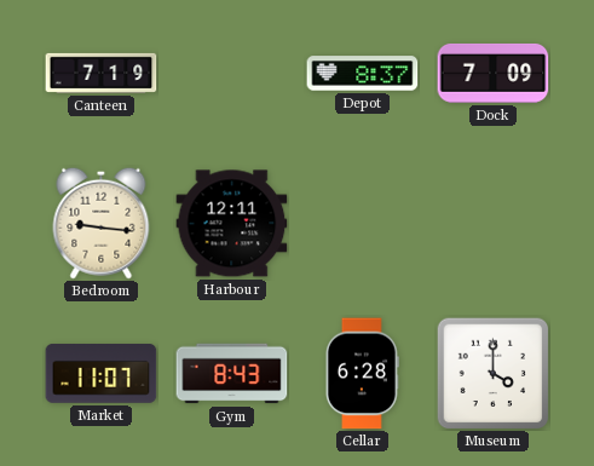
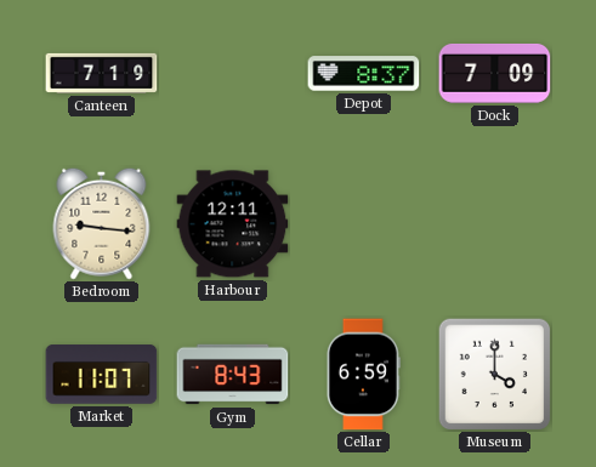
Cellar: 6:28 -> 6:59
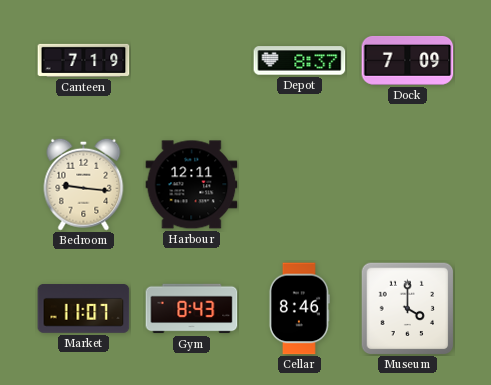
Cellar: 6:59 -> 8:46
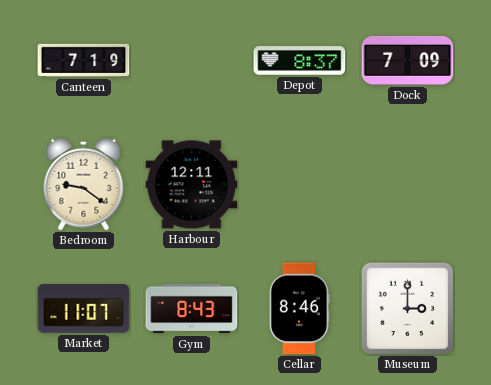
Bedroom: 9:16 -> 9:21
Museum: 4:00 -> 3:00
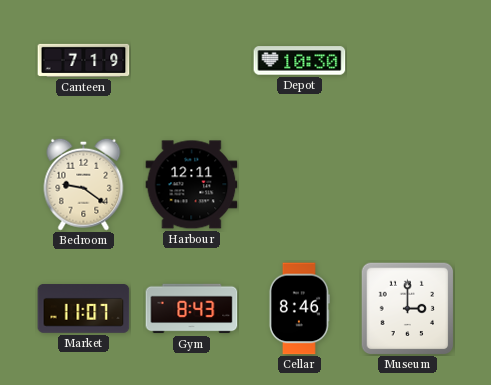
Depot: 8:37 -> 10:30
Dock: 7:09 -> none
